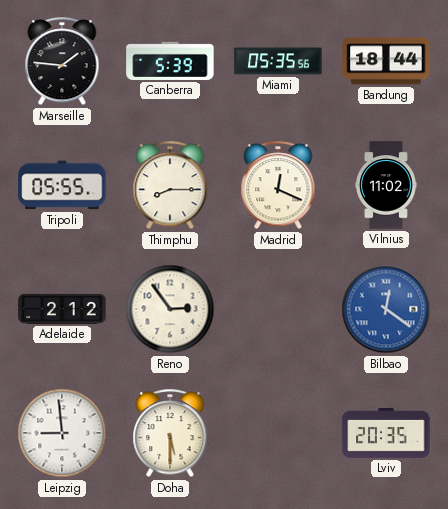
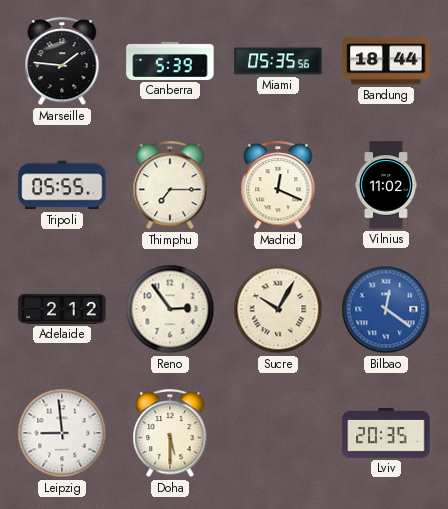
Thimphu: 8:15 -> 7:15
Sucre: none -> 10:05
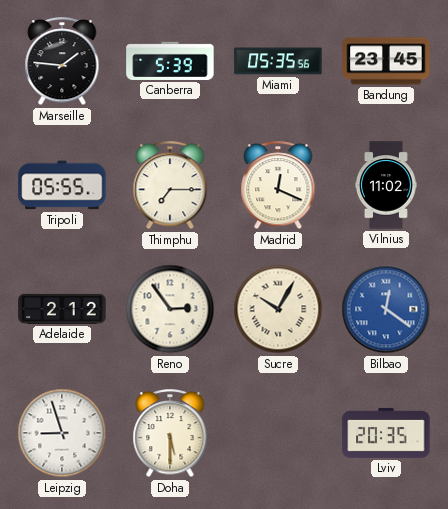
Bandung: 18:44 -> 23:45
Leipzig: 8:59 -> 8:57
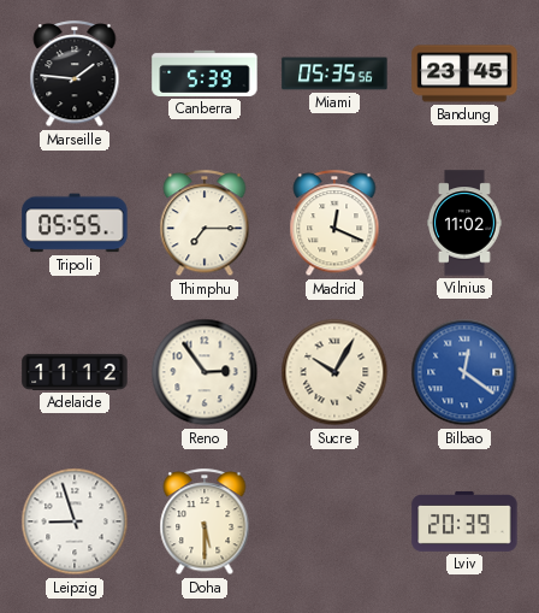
Adelaide: 2:12 -> 11:12
Lviv: 20:35 -> 20:39
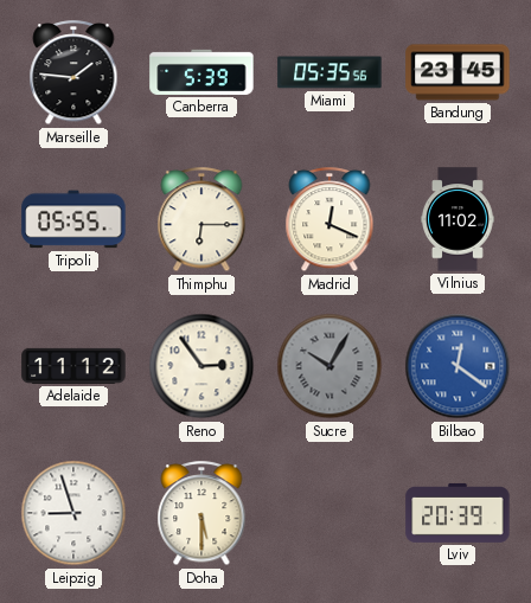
Thimphu: 7:15 -> 6:15
Sucre dial: cream -> grey
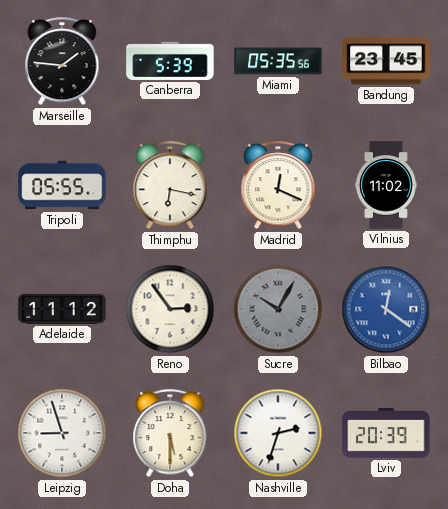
Thimphu: 6:15 -> 6:17
Nashville: none -> 2:33
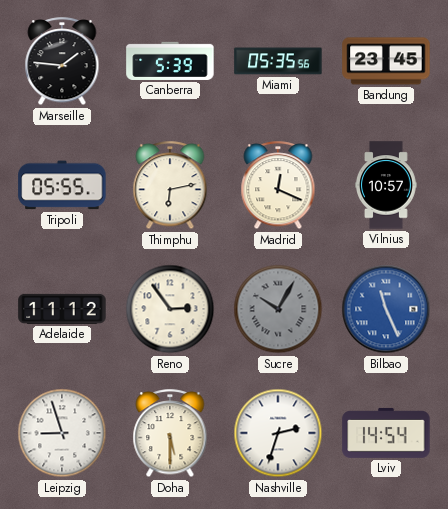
Thimphu: 6:17 -> 6:13
Vilnius: 11:02 -> 10:57
Bilbao: 12:21 -> 11:26
Lviv: 20:39 -> 14:54
